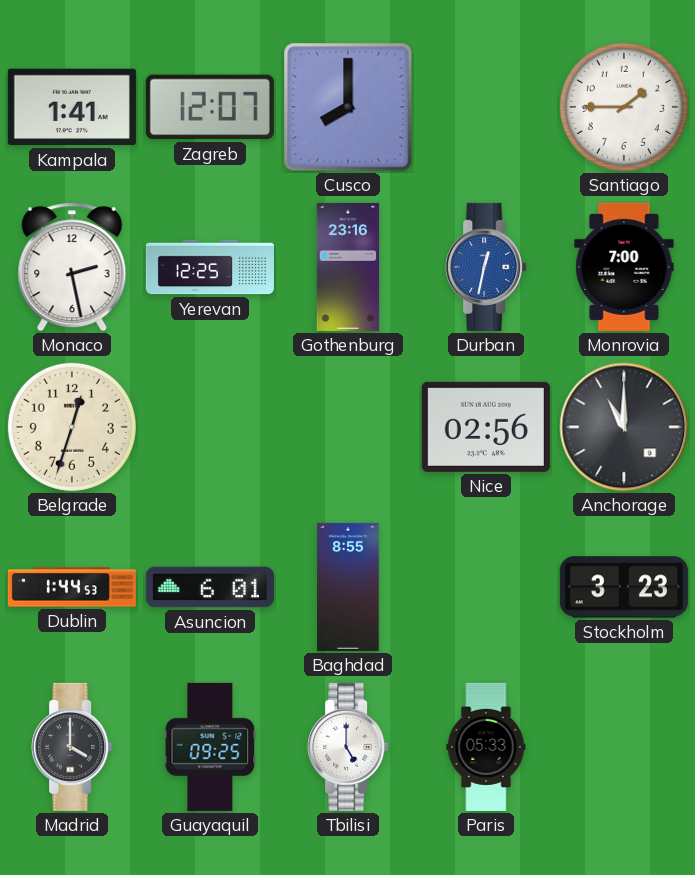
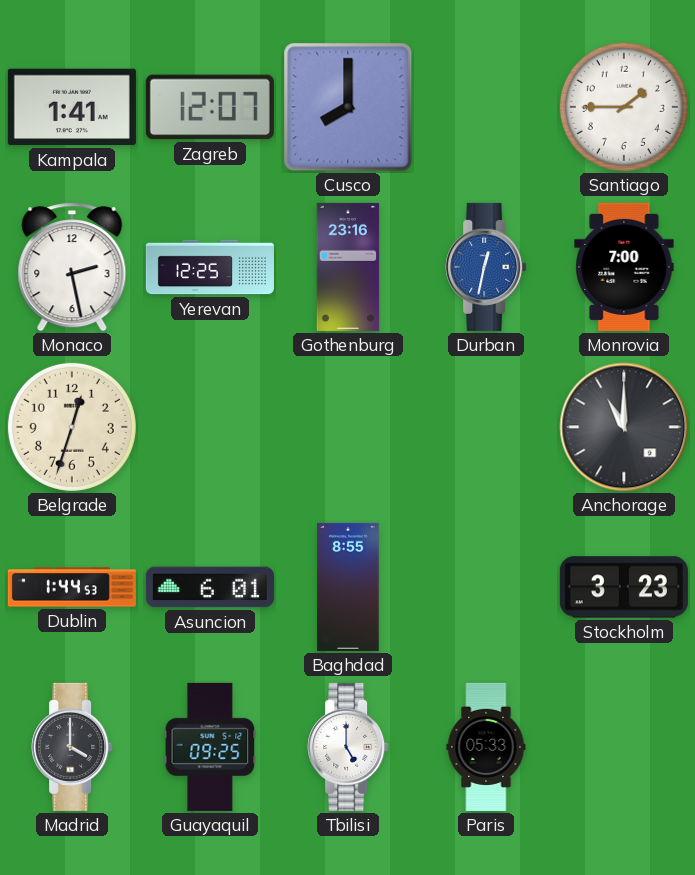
Nice: 02:56 -> none
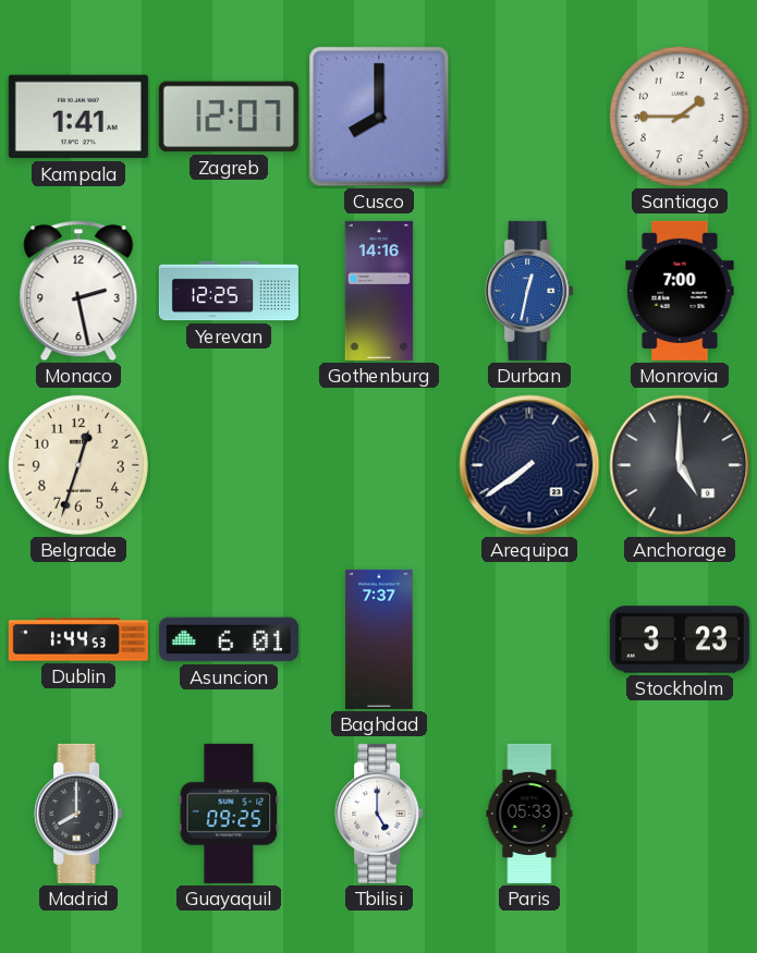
Gothenburg: 23:16 -> 14:16
Arequipa: none -> 7:39
Anchorage: 11:00 -> 5:00
Baghdad: 8:55 -> 7:37
Madrid: 4:00 -> 8:00
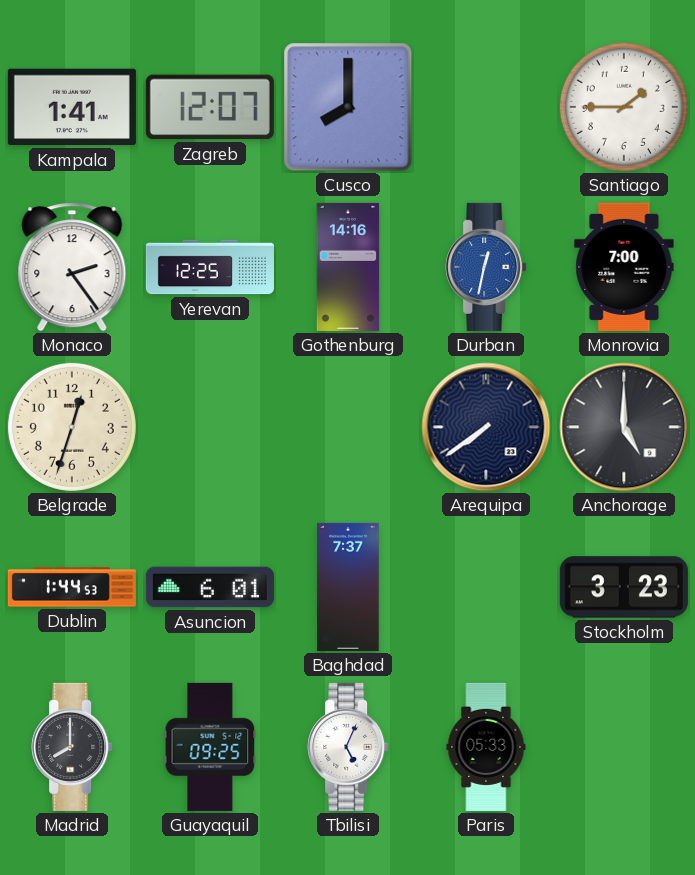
Monaco: 2:28 -> 2:24
Tbilisi: 5:00 -> 5:04
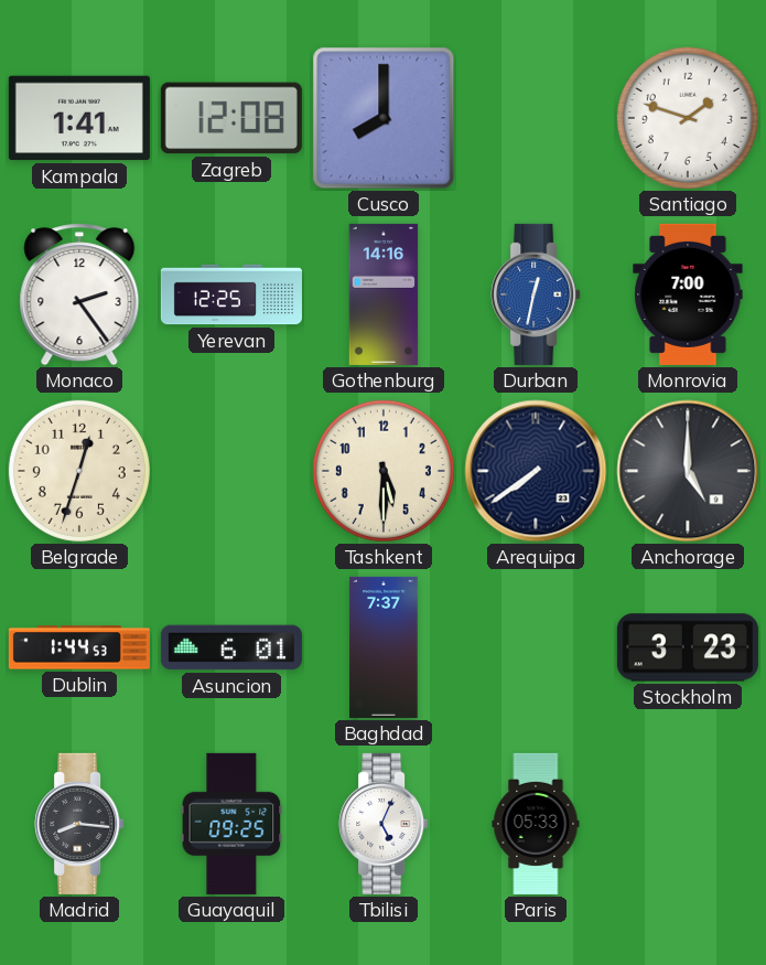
Zagreb: 12:07 -> 12:08
Santiago: 1:45 -> 1:48
Tashkent: none -> 5:30
Madrid: 8:00 -> 8:16
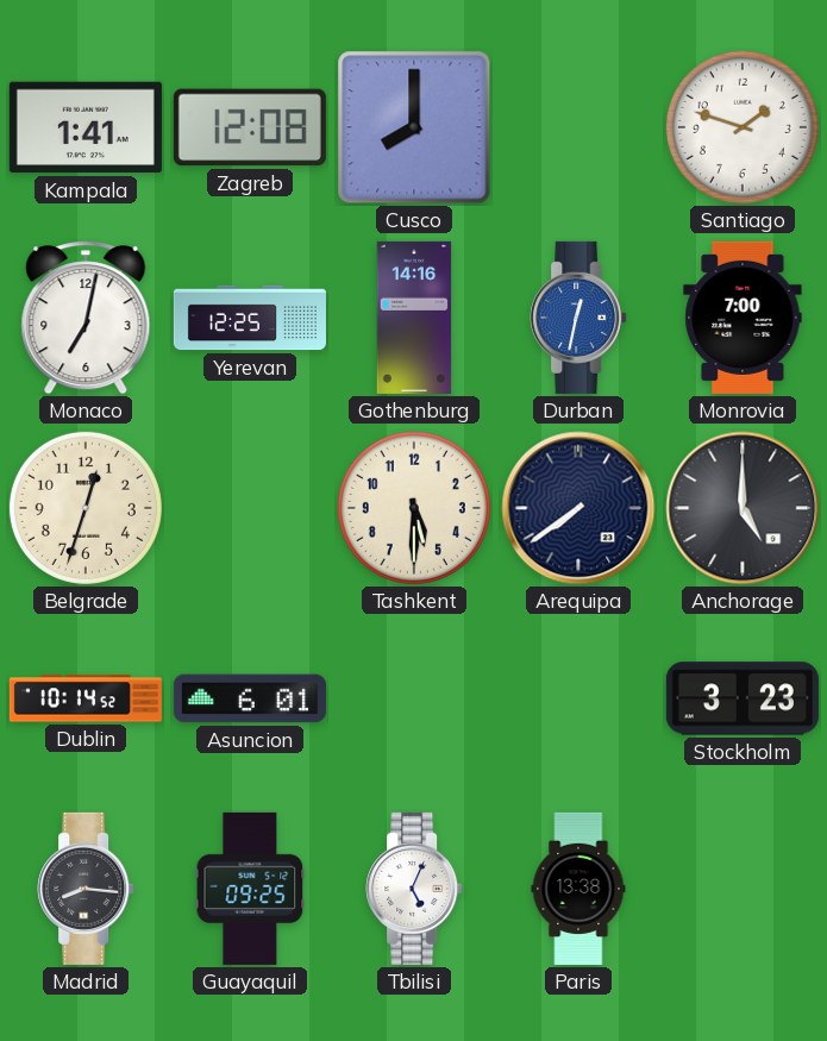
Monaco: 2:24 -> 7:02
Dublin: 1:44 -> 10:14
Baghdad: 7:37 -> none
Paris: 05:33 -> 13:38
